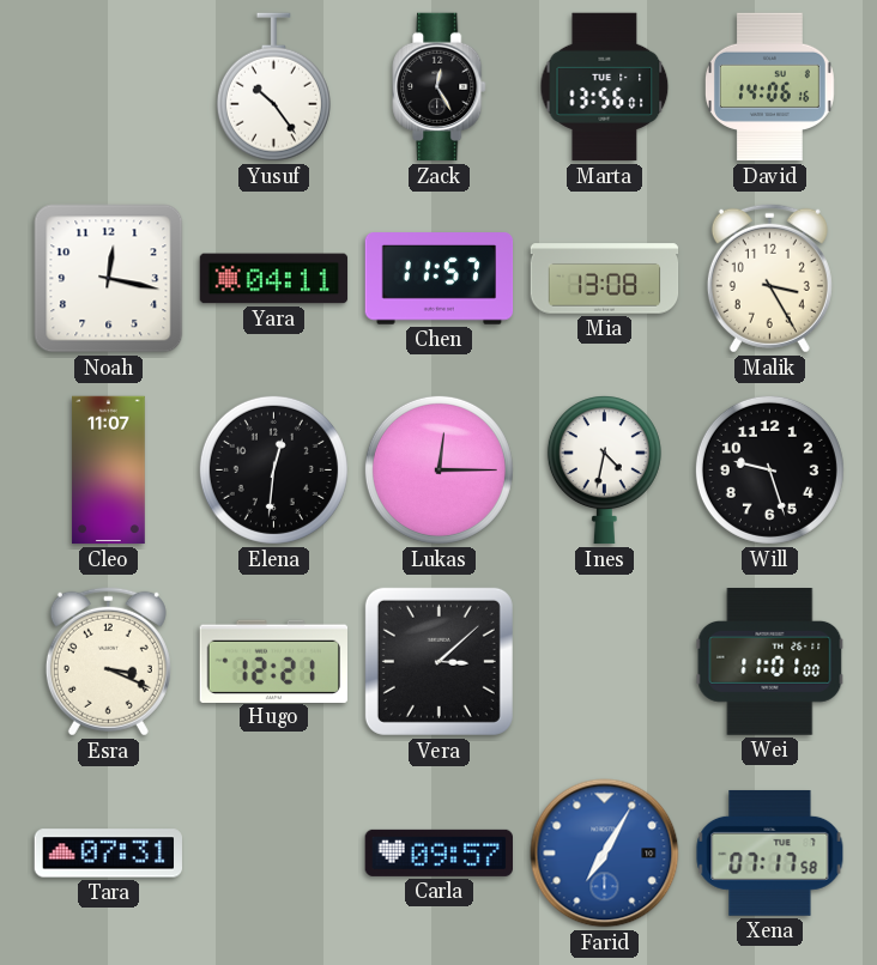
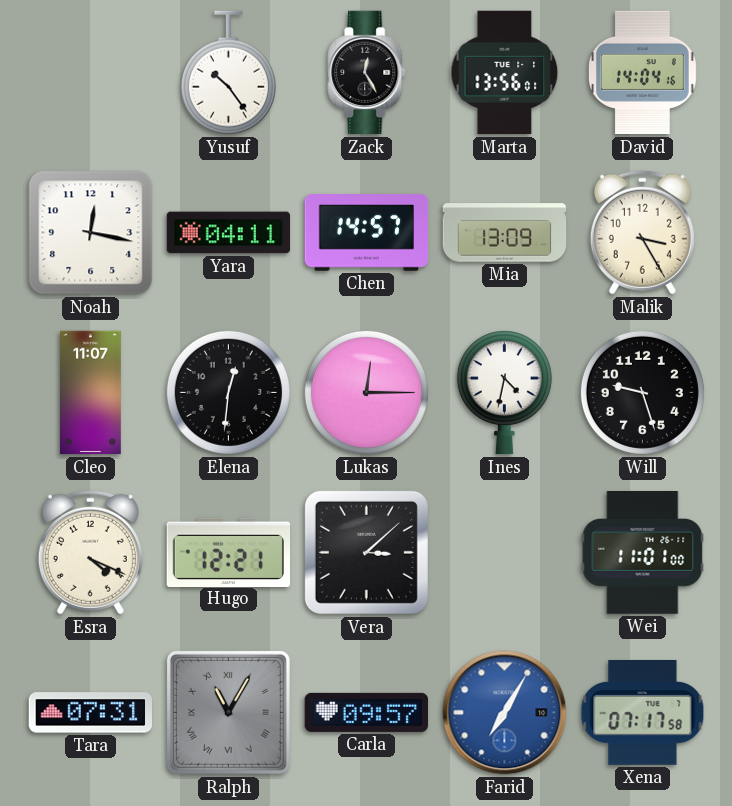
David: 14:06 -> 14:04
Chen: 11:57 -> 14:57
Mia: 13:08 -> 13:09
Esra: 3:19 -> 4:19
Ralph: none -> 11:05
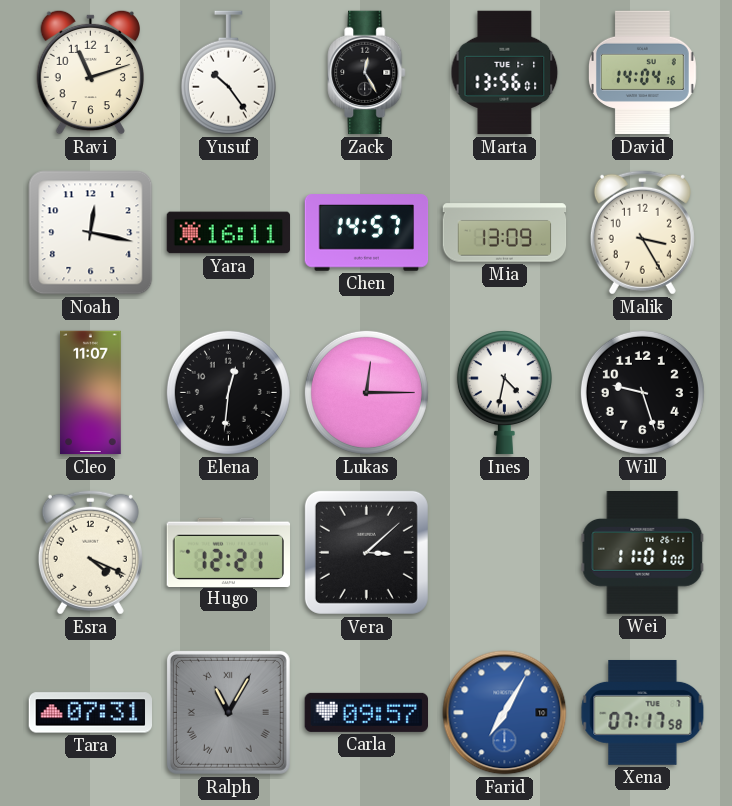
Ravi: none -> 11:12
Yara: 04:11 -> 16:11
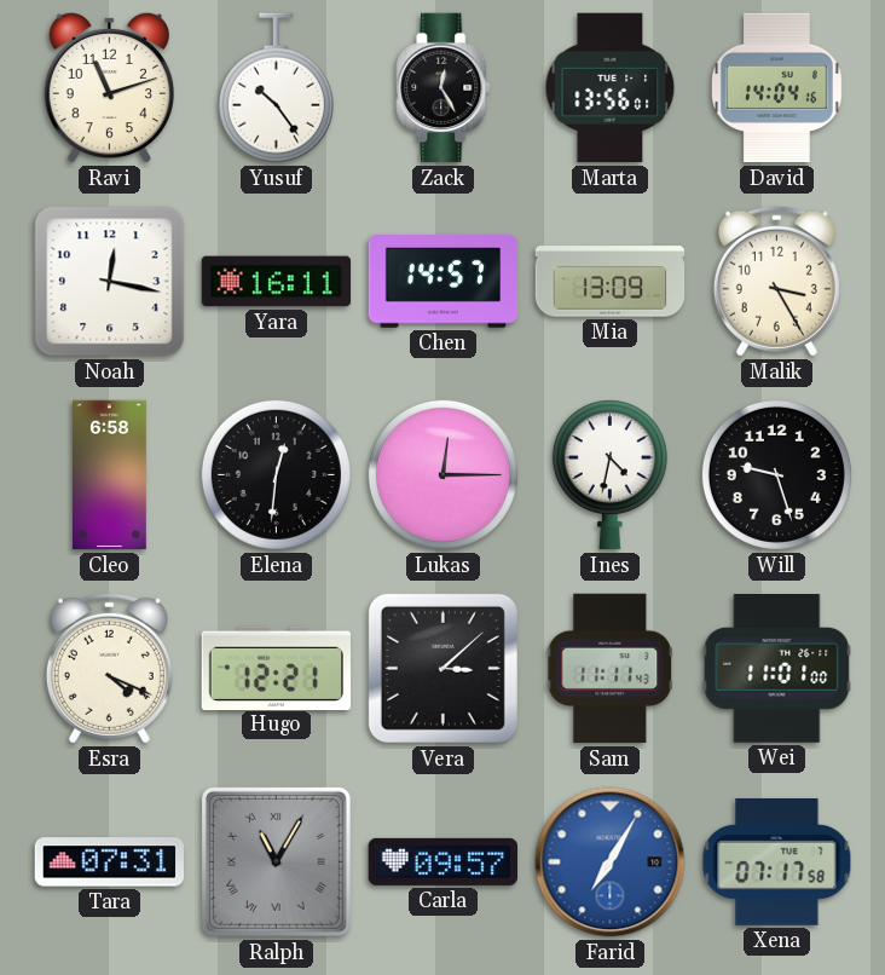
Cleo: 11:07 -> 6:58
Sam: none -> 11:11
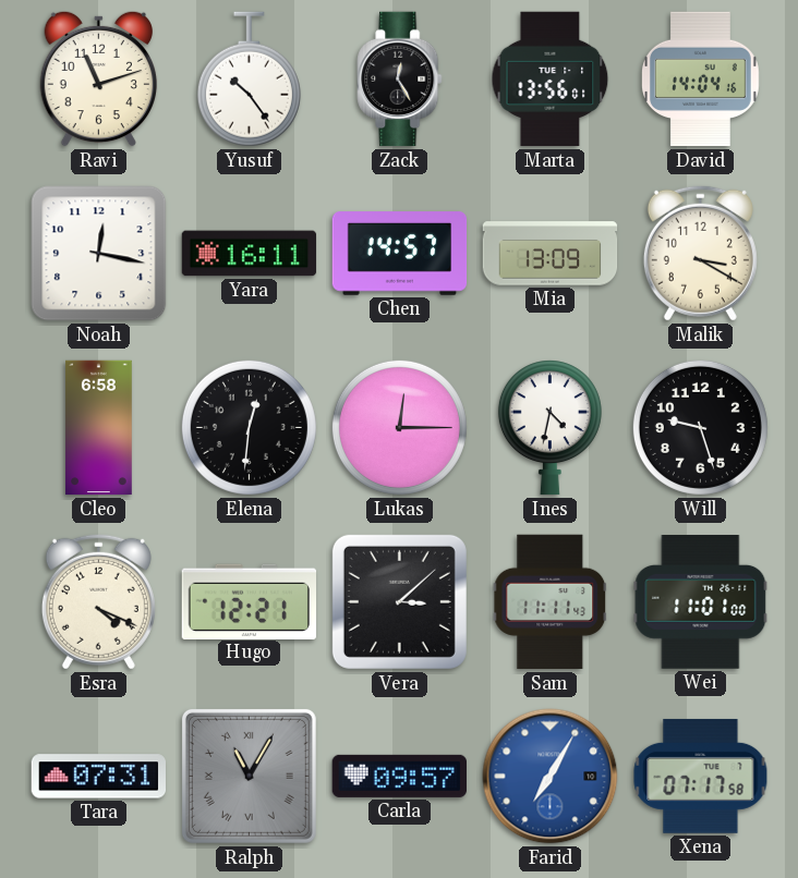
Malik: 3:25 -> 3:20
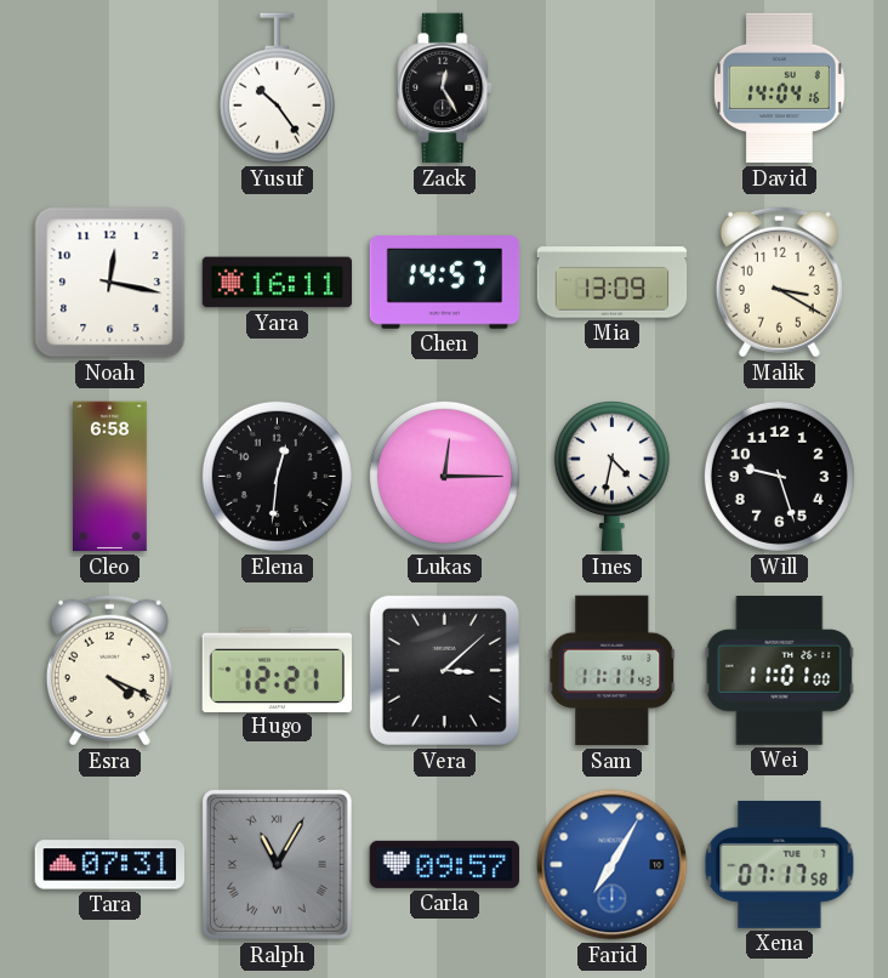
Ravi: 11:12 -> none
Marta: 13:56 -> none
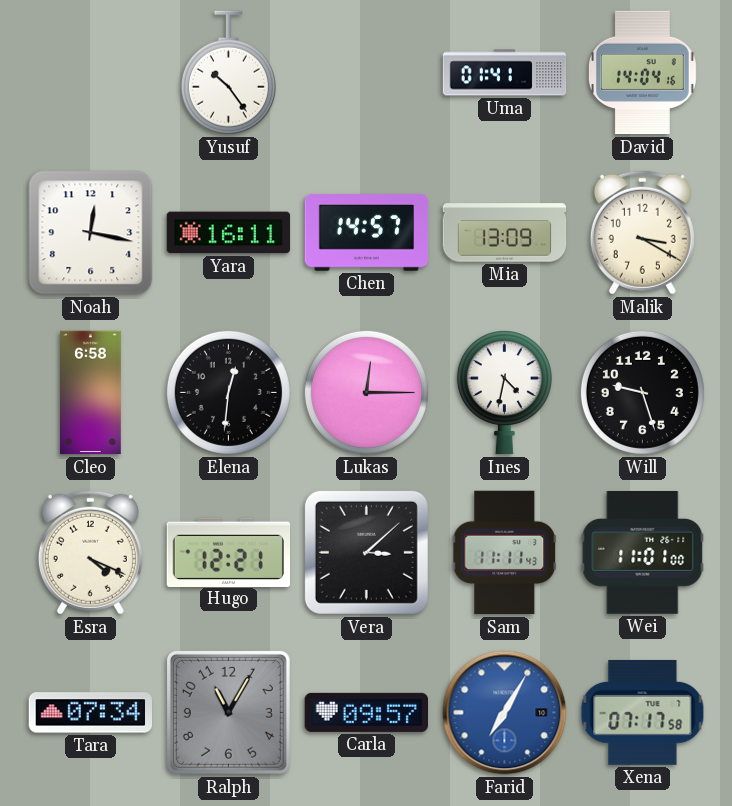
Zack: 12:25 -> none
Uma: none -> 01:41
Tara: 07:31 -> 07:34
Ralph numerals: Roman -> Arabic
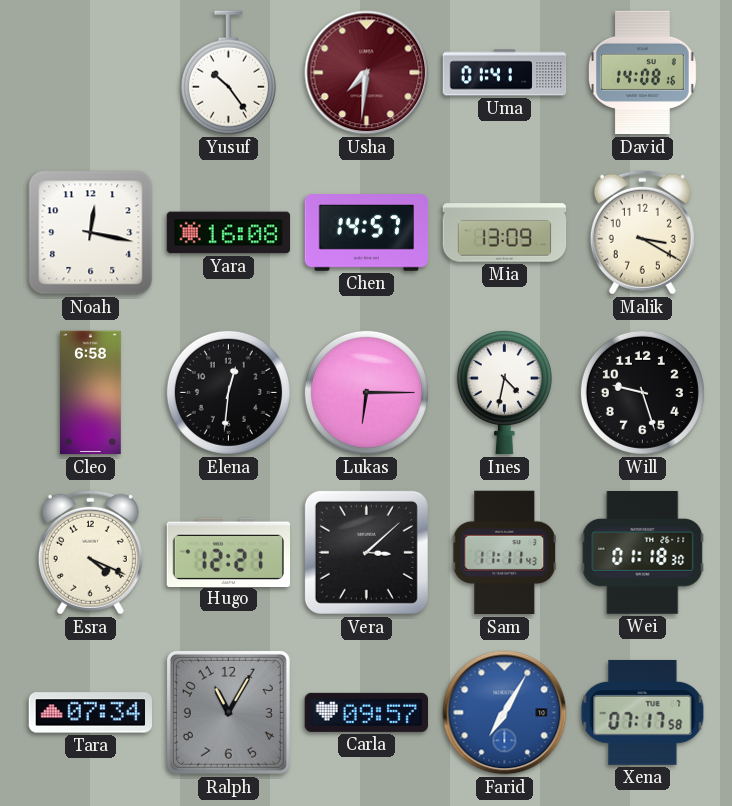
Usha: none -> 7:31
David: 14:04 -> 14:08
Yara: 16:11 -> 16:08
Lukas: 12:15 -> 6:15
Wei: 11:01 -> 01:18
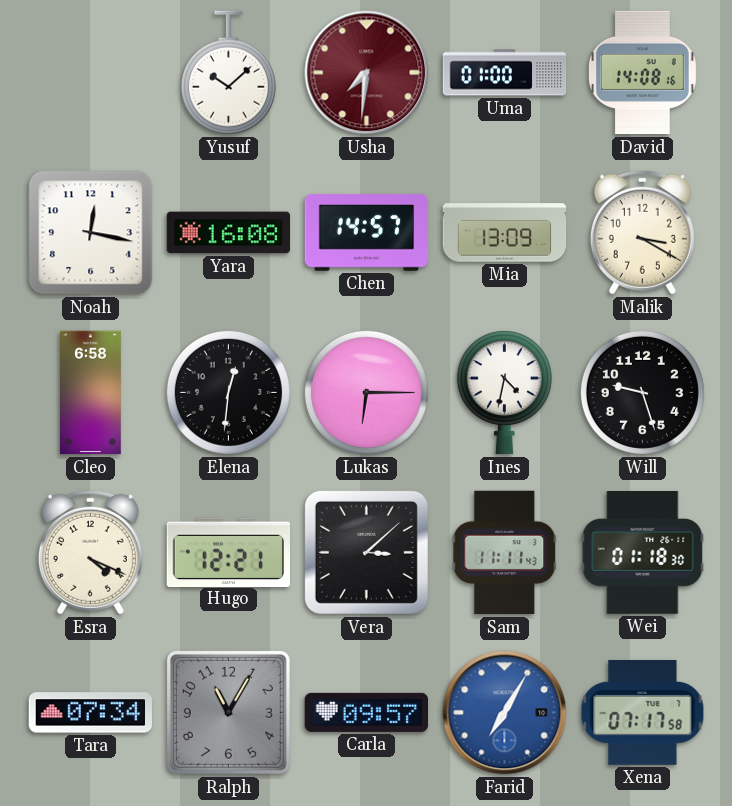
Yusuf: 10:24 -> 10:08
Uma: 01:41 -> 01:00
